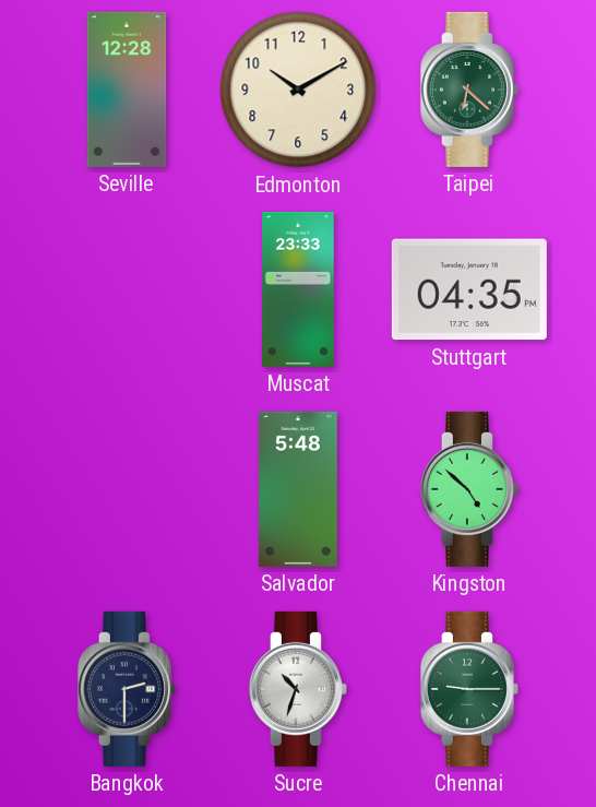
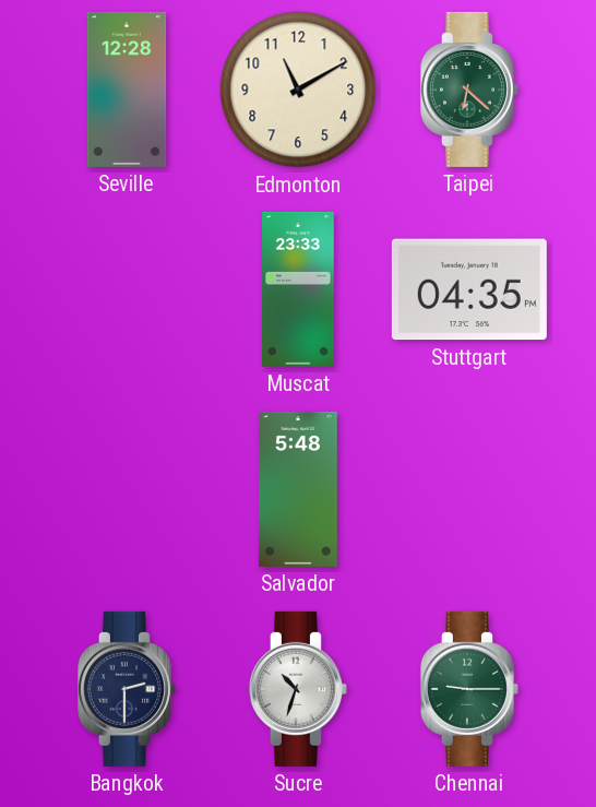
Edmonton: 10:10 -> 11:10
Kingston: 4:52 -> none
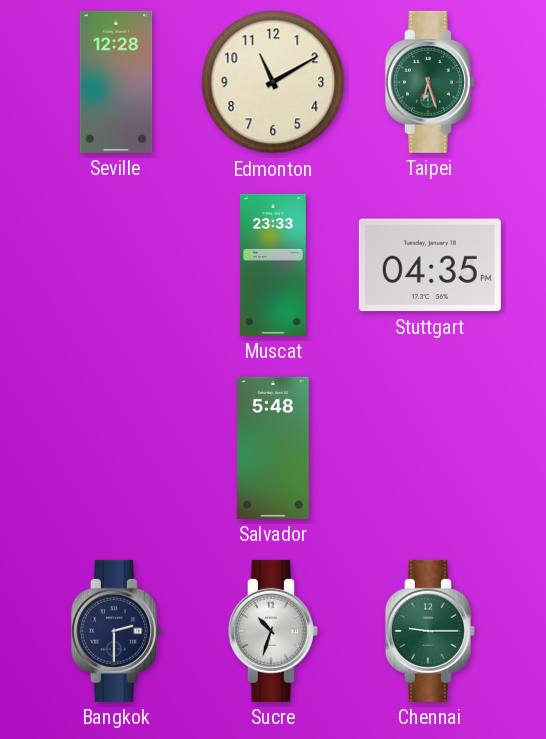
Taipei: 6:22 -> 6:27
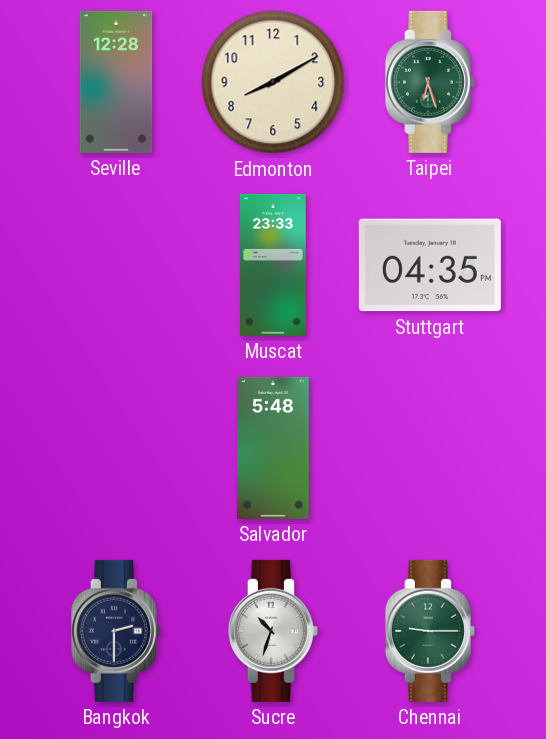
Edmonton: 11:10 -> 8:10
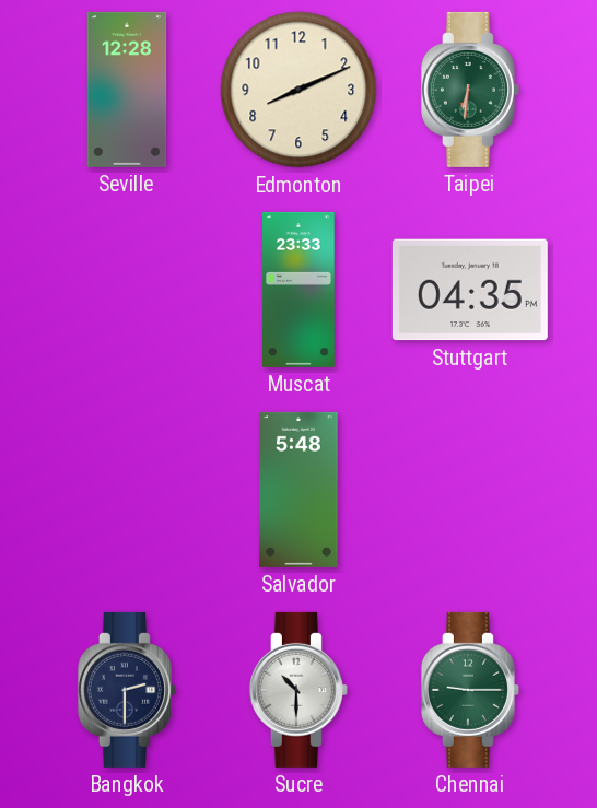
Edmonton: 8:10 -> 8:11
Taipei: 6:27 -> 6:31
Sucre: 10:33 -> 10:30
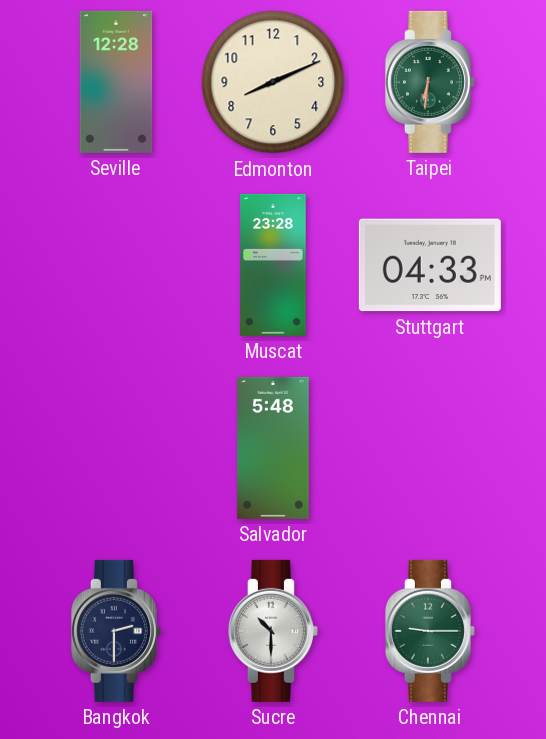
Muscat: 23:33 -> 23:28
Stuttgart: 04:35 -> 04:33
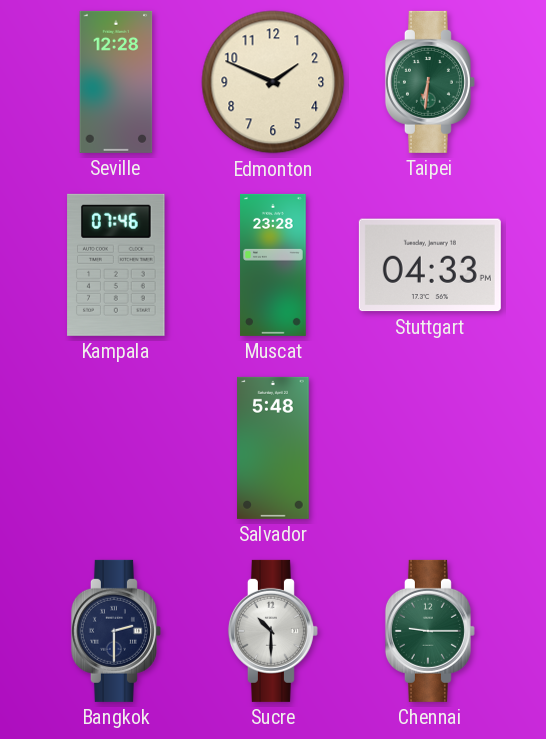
Edmonton: 8:11 -> 1:49
Kampala: none -> 07:46
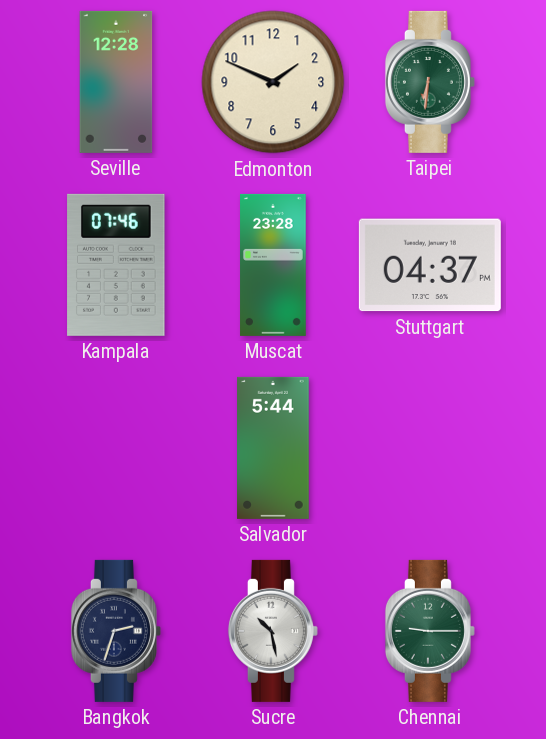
Stuttgart: 04:33 -> 04:37
Salvador: 5:48 -> 5:44
Bangkok: 2:30 -> 2:33
Sucre: 10:30 -> 10:28
